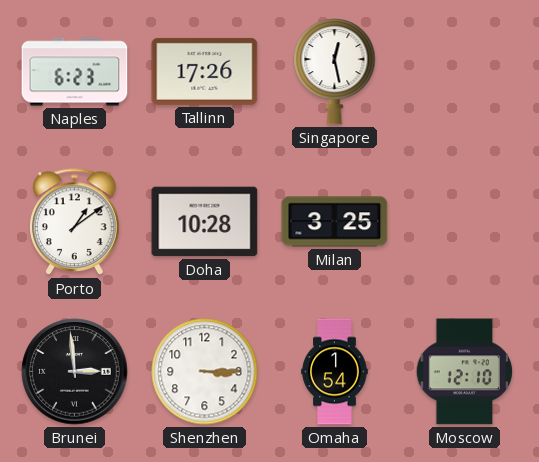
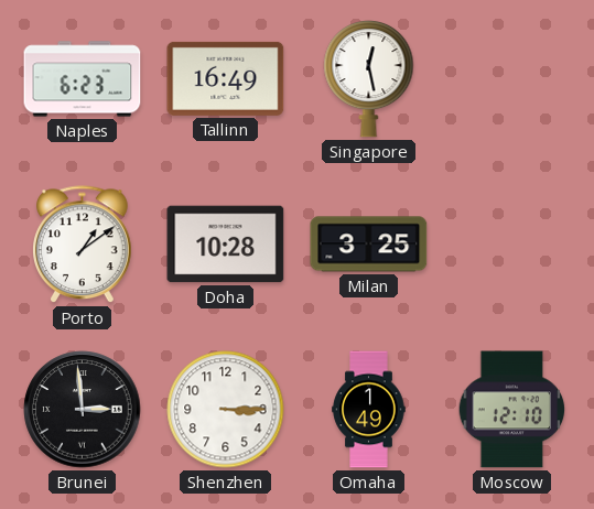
Tallinn: 17:26 -> 16:49
Omaha: 1:54 -> 1:49
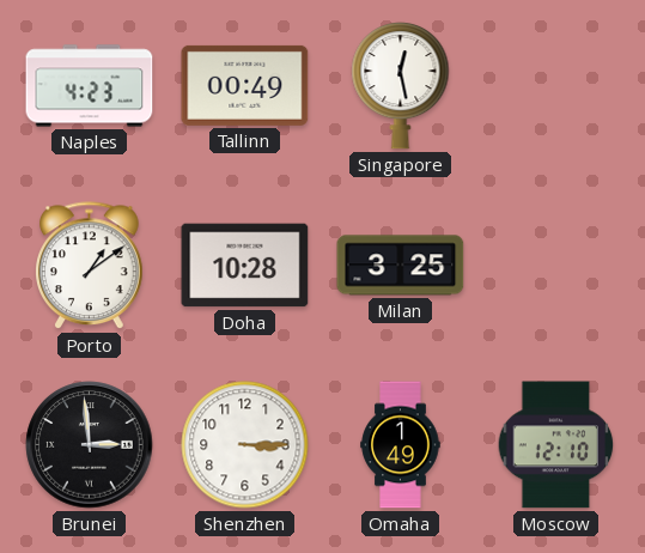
Naples: 6:23 -> 4:23
Tallinn: 16:49 -> 00:49
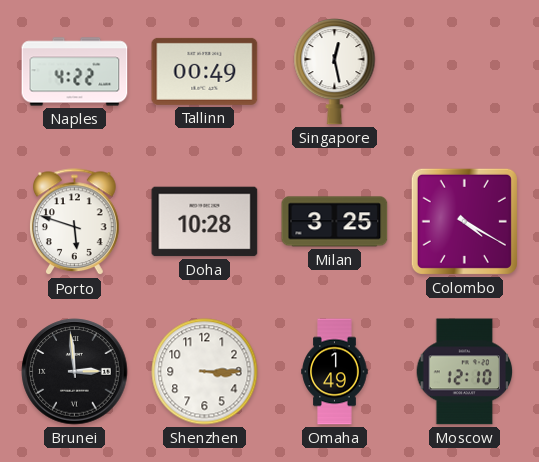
Naples: 4:23 -> 4:22
Porto: 1:09 -> 5:48
Colombo: none -> 4:20
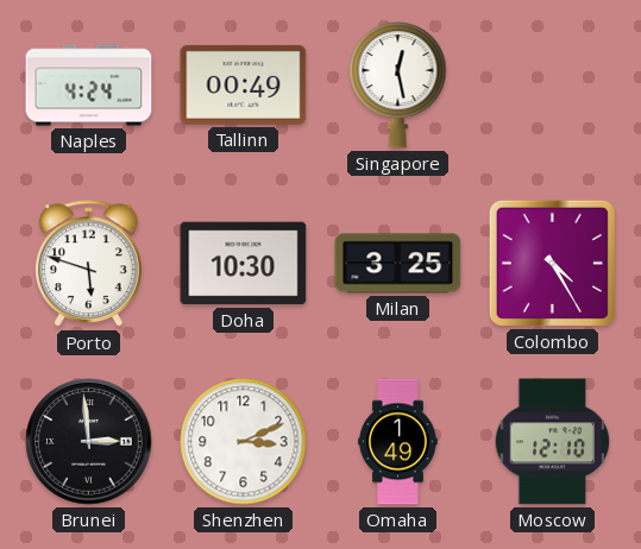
Naples: 4:22 -> 4:24
Doha: 10:28 -> 10:30
Colombo: 4:20 -> 4:25
Shenzhen: 3:15 -> 3:11
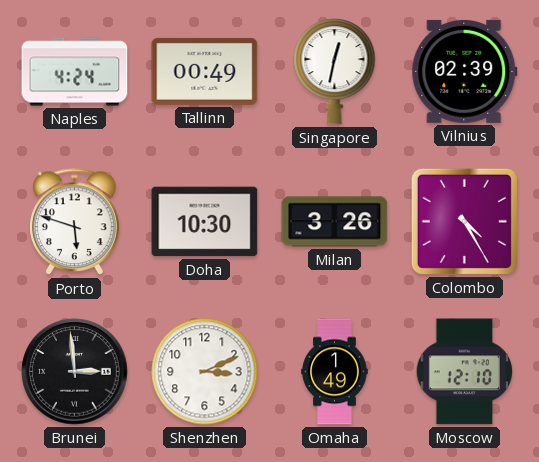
Singapore: 12:28 -> 12:32
Vilnius: none -> 02:39
Milan: 3:25 -> 3:26
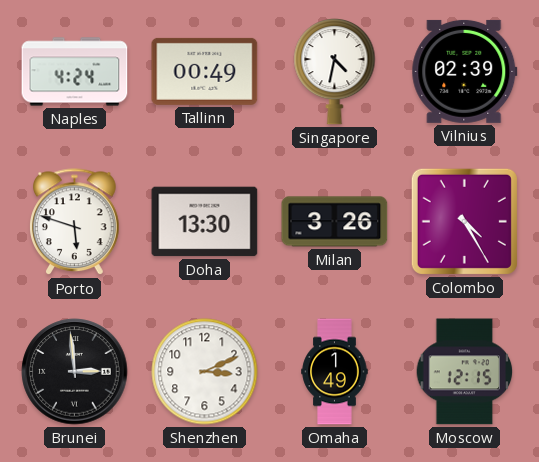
Singapore: 12:32 -> 4:32
Doha: 10:30 -> 13:30
Moscow: 12:10 -> 12:15
